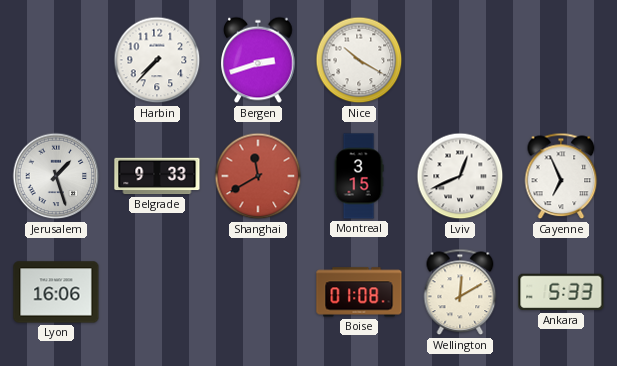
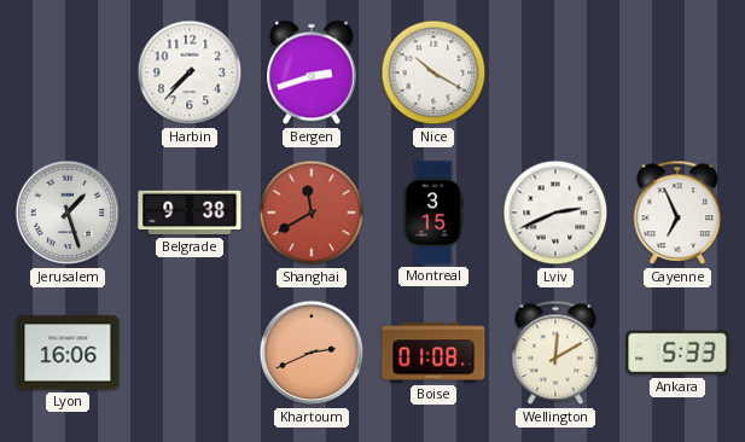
Belgrade: 9:33 -> 9:38
Lviv: 12:41 -> 2:41
Khartoum: none -> 2:41
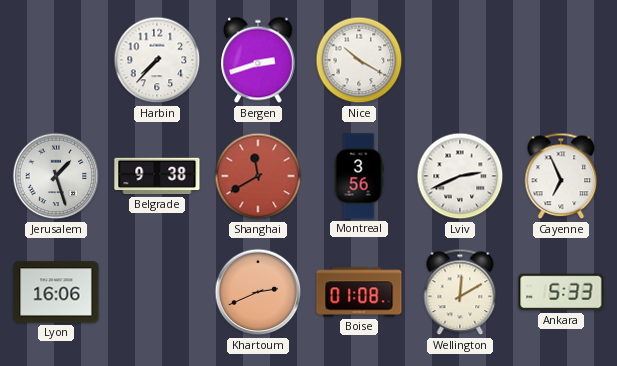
Montreal: 3:15 -> 3:56
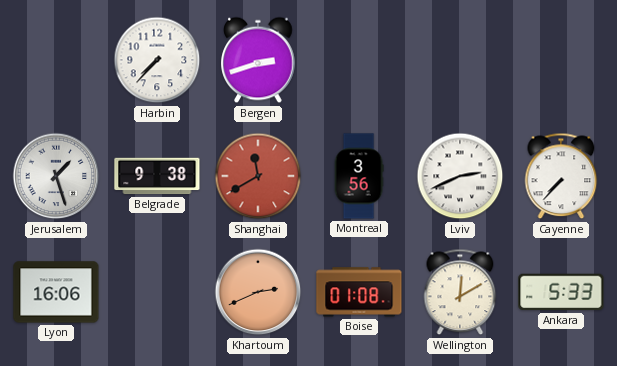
Nice: 10:20 -> none
Cayenne: 6:56 -> 7:37
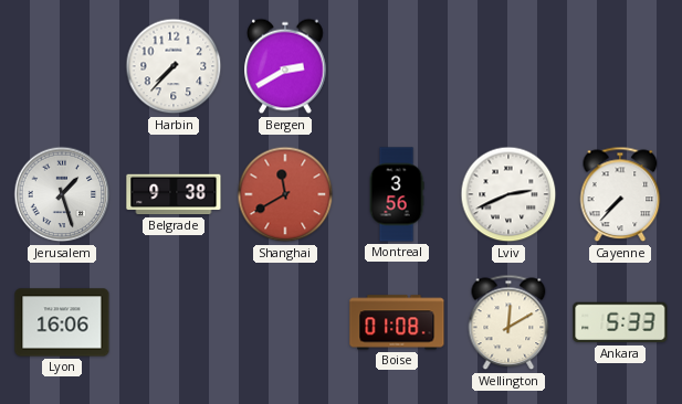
Bergen: 2:42 -> 2:40
Khartoum: 2:41 -> none
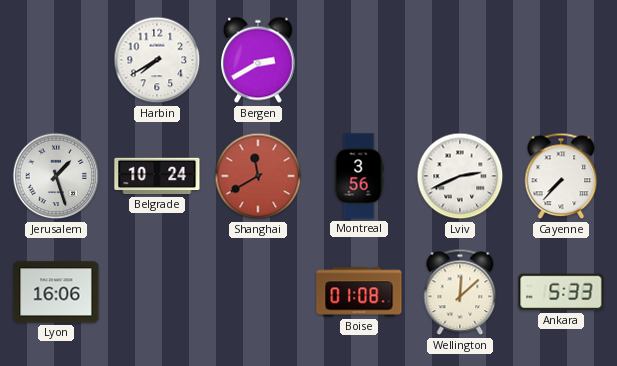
Harbin: 7:37 -> 7:40
Belgrade: 9:38 -> 10:24
Wellington: 12:10 -> 12:08
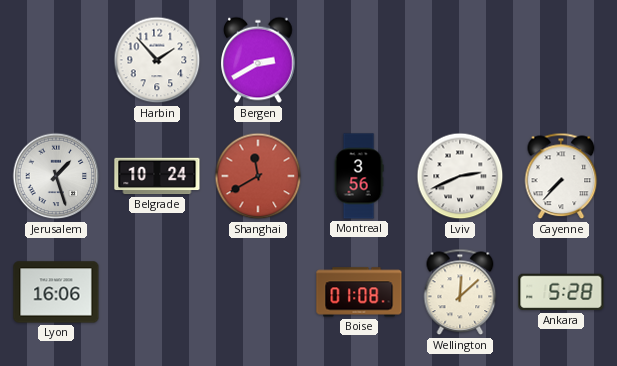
Harbin: 7:40 -> 1:53
Ankara: 5:33 -> 5:28
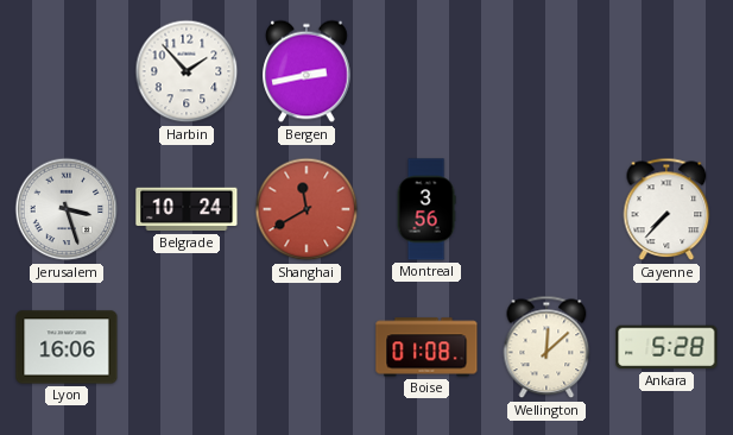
Bergen: 2:40 -> 2:43
Jerusalem: 1:27 -> 3:27
Lviv: 2:41 -> none
